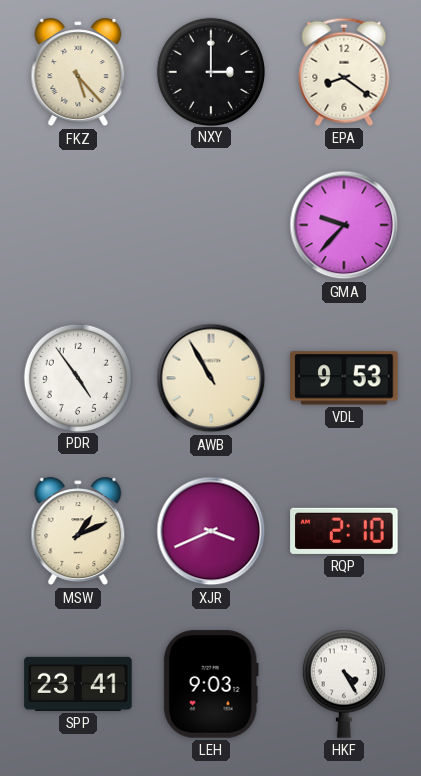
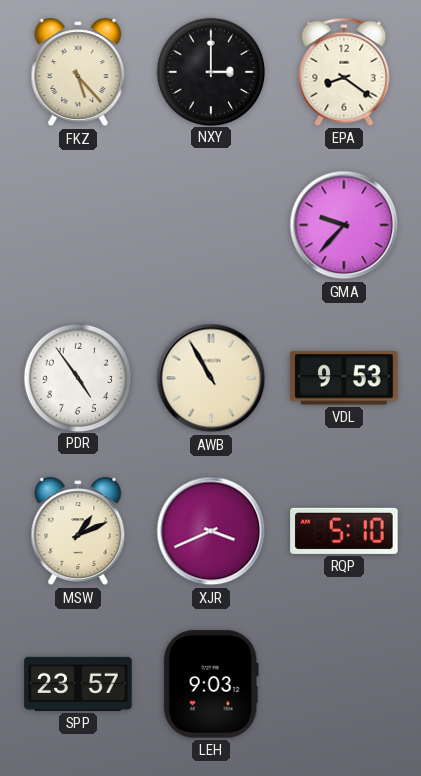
RQP: 2:10 -> 5:10
SPP: 23:41 -> 23:57
HKF: 4:25 -> none
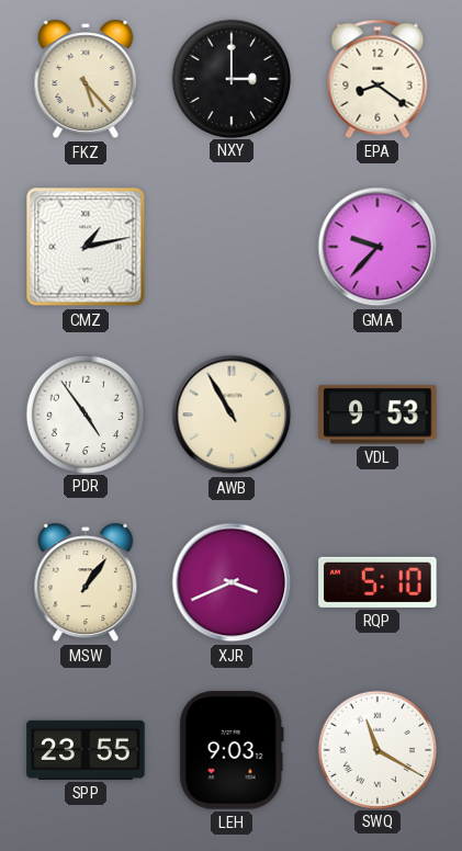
CMZ: none -> 1:13
MSW: 1:11 -> 1:06
SPP: 23:57 -> 23:55
SWQ: none -> 11:20
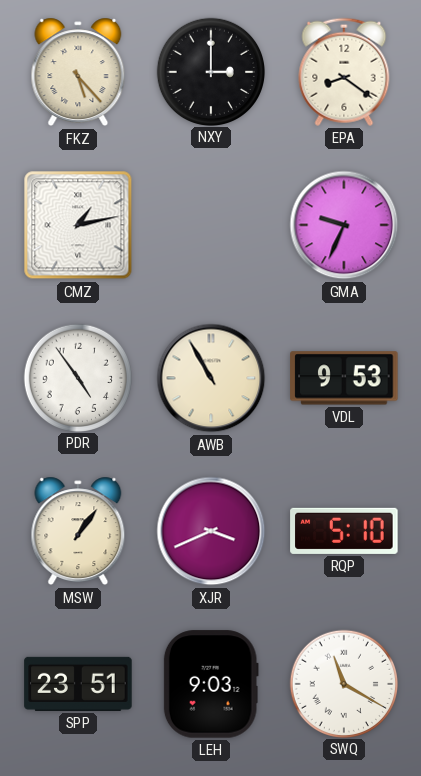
GMA: 9:37 -> 9:34
SPP: 23:55 -> 23:51
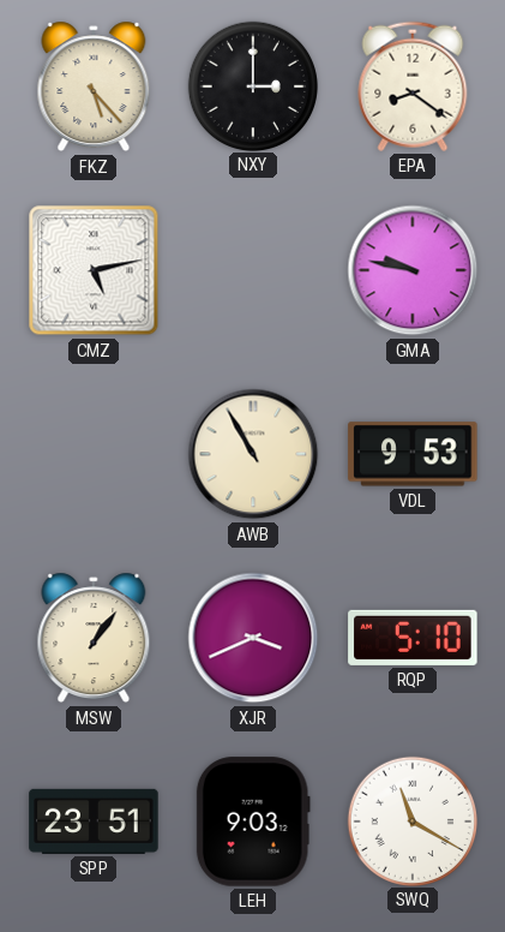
CMZ: 1:13 -> 5:13
GMA: 9:34 -> 9:47
PDR: 4:54 -> none
